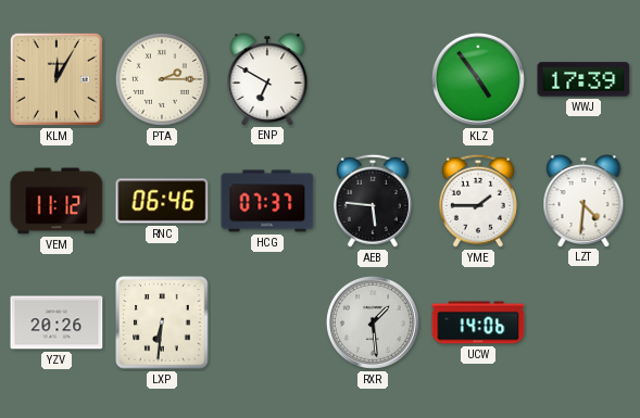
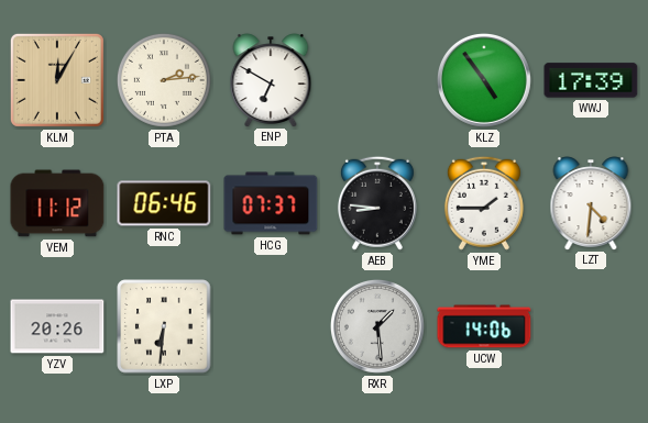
PTA: 2:15 -> 2:14
AEB: 5:46 -> 8:46
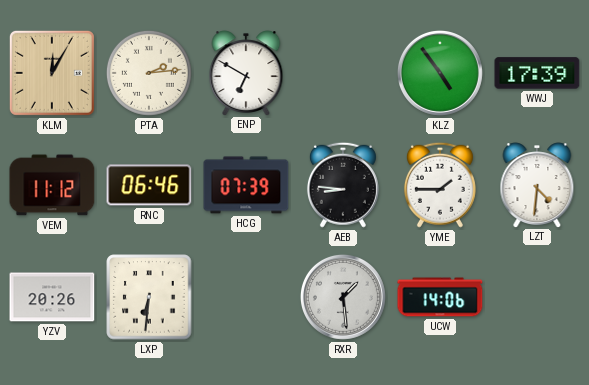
HCG: 07:37 -> 07:39
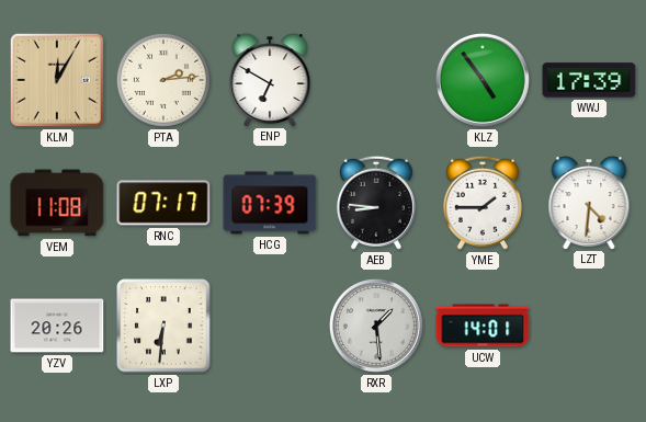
VEM: 11:12 -> 11:08
RNC: 06:46 -> 07:17
UCW: 14:06 -> 14:01
